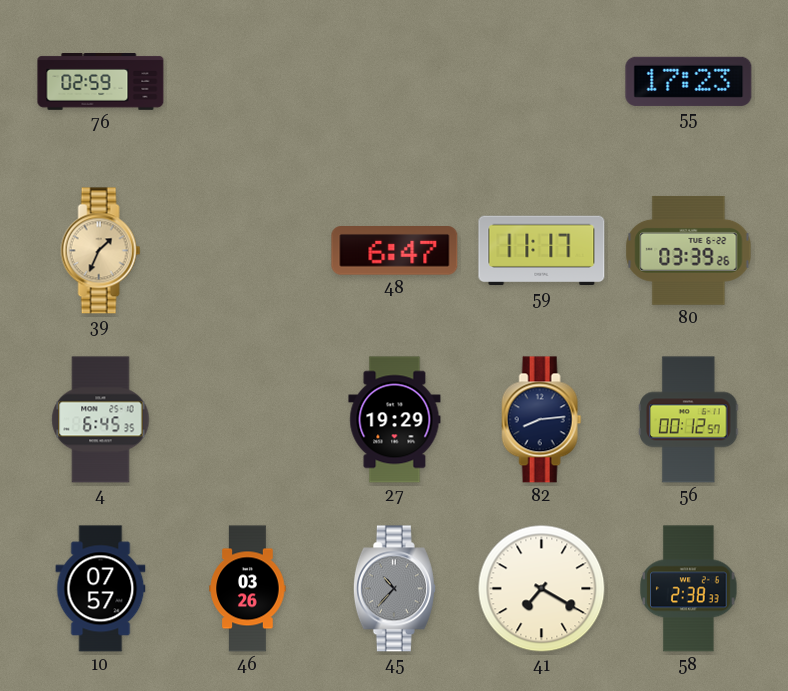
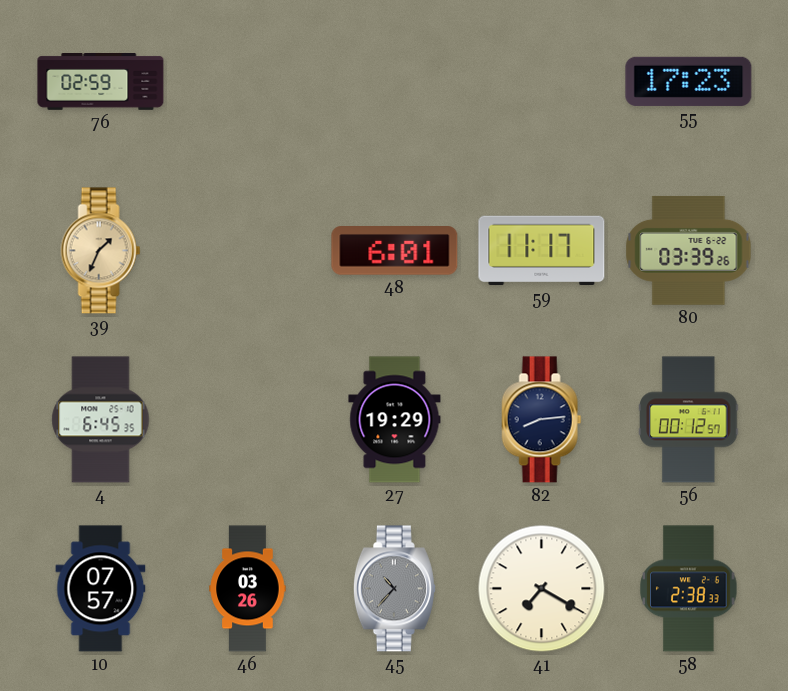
48: 6:47 -> 6:01
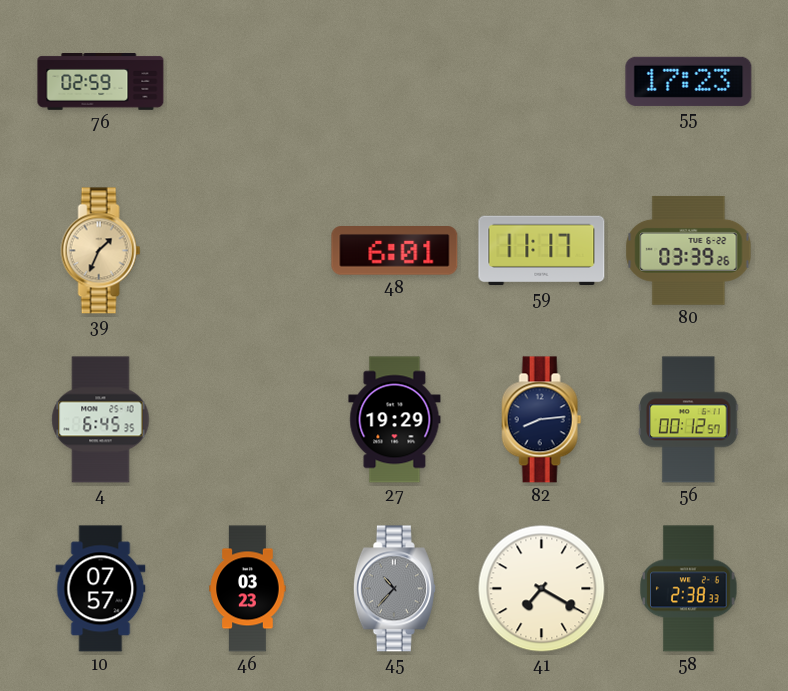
46: 03:26 -> 03:23
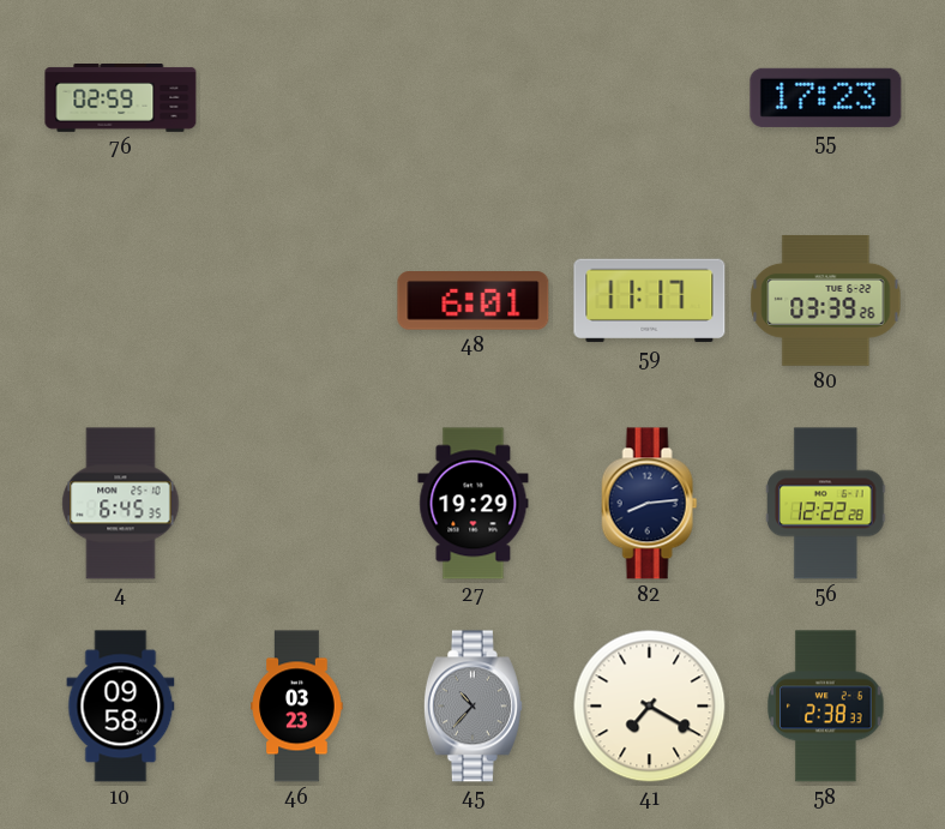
39: 1:34 -> none
56: 00:12 -> 12:22
10: 07:57 -> 09:58
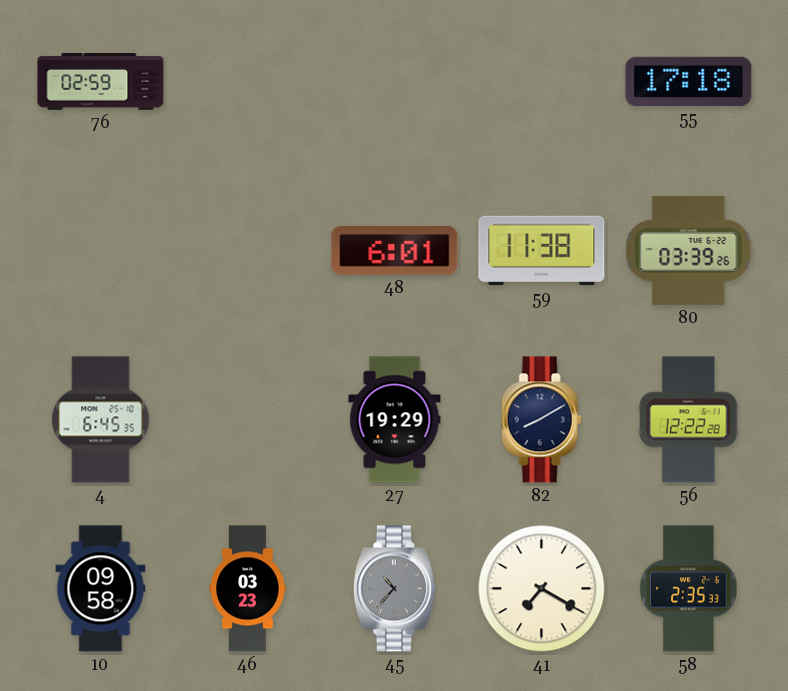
55: 17:23 -> 17:18
59: 11:17 -> 11:38
82: 8:14 -> 8:10
58: 2:38 -> 2:35
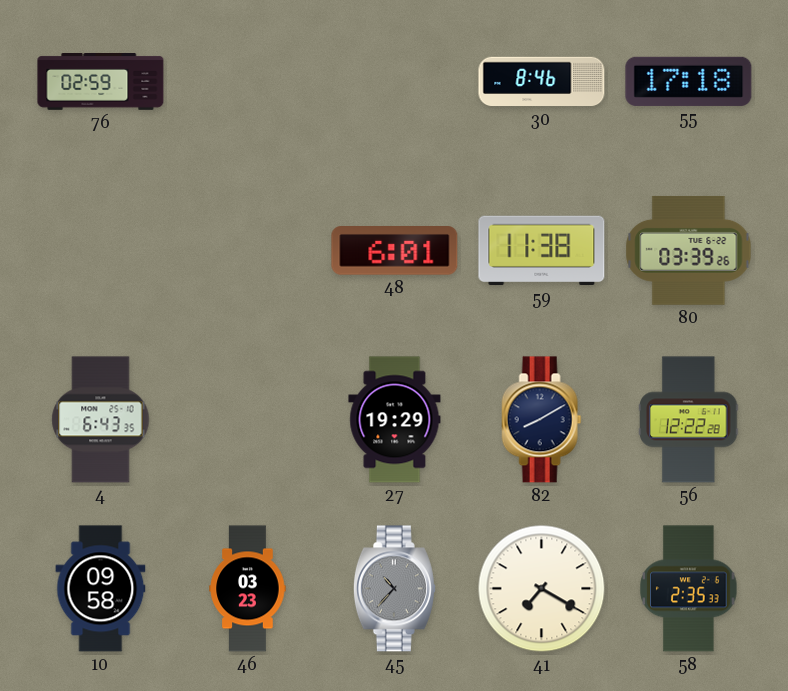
30: none -> 8:46
4: 6:45 -> 6:43
